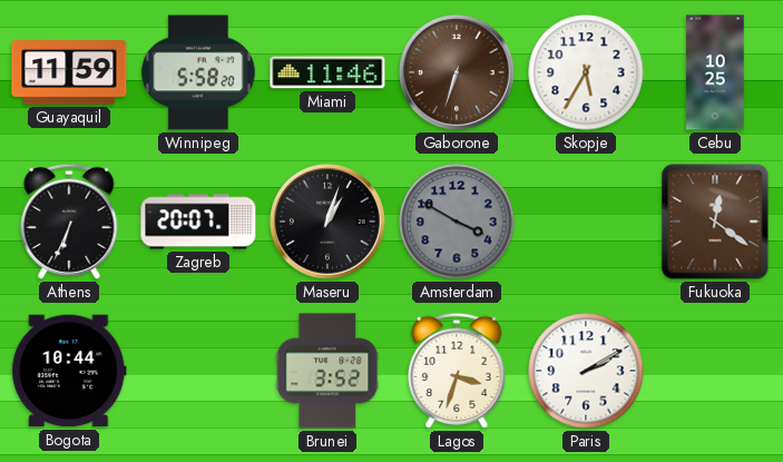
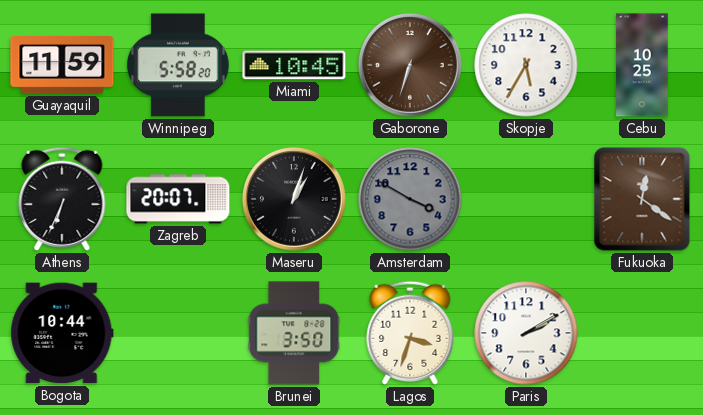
Miami: 11:46 -> 10:45
Brunei: 3:52 -> 3:50
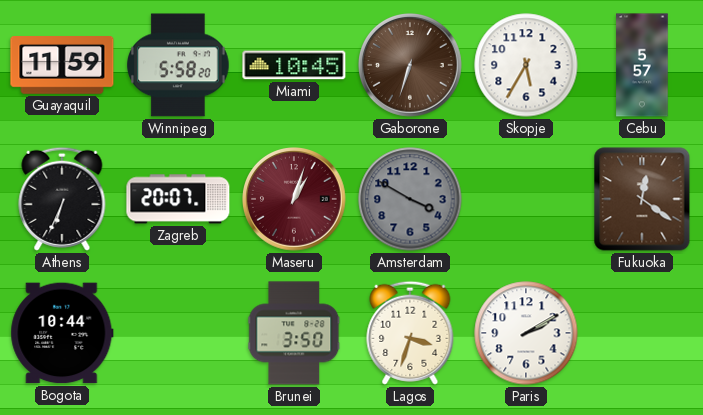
Cebu: 10:25 -> 5:57
Maseru dial: black -> burgundy
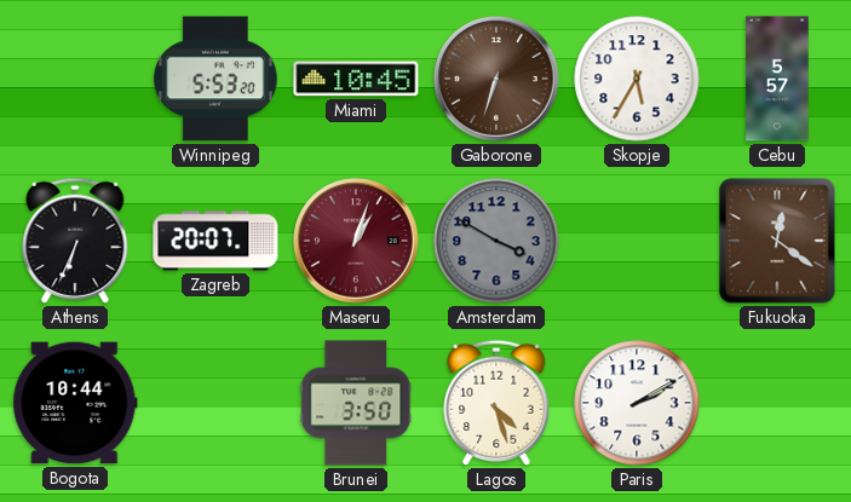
Guayaquil: 11:59 -> none
Winnipeg: 5:58 -> 5:53
Lagos: 3:33 -> 4:27
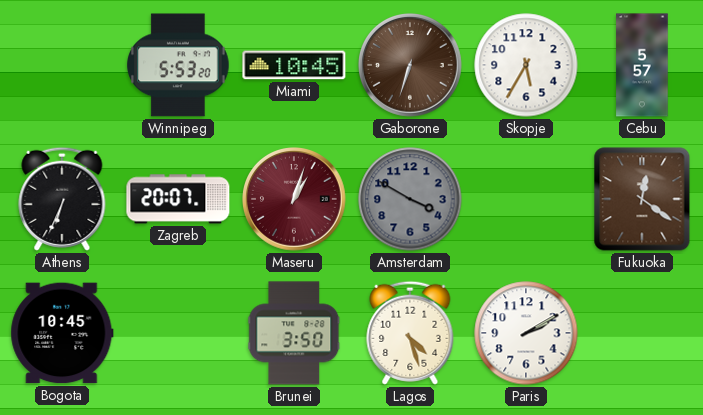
Bogota: 10:44 -> 10:45
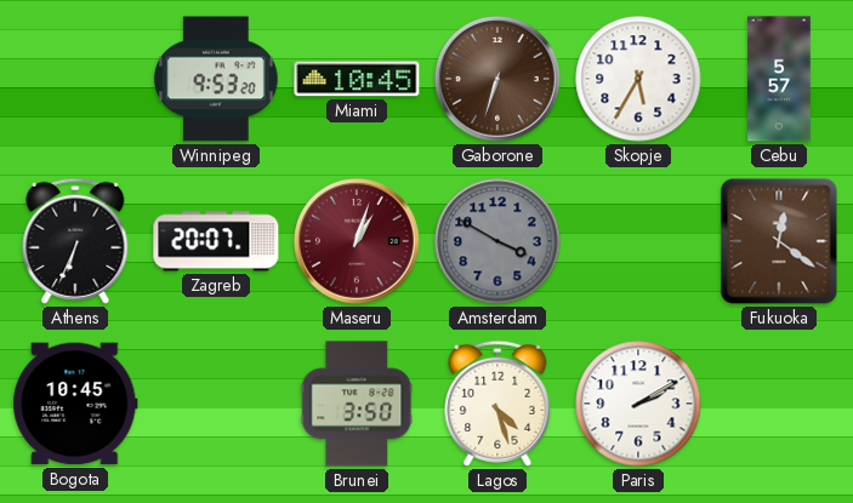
Winnipeg: 5:53 -> 9:53
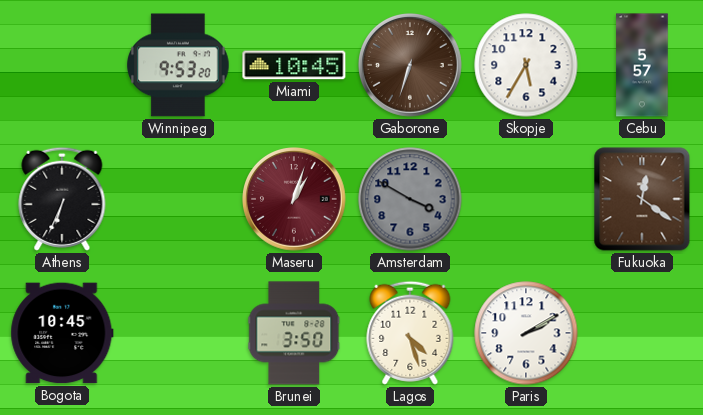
Zagreb: 20:07 -> none
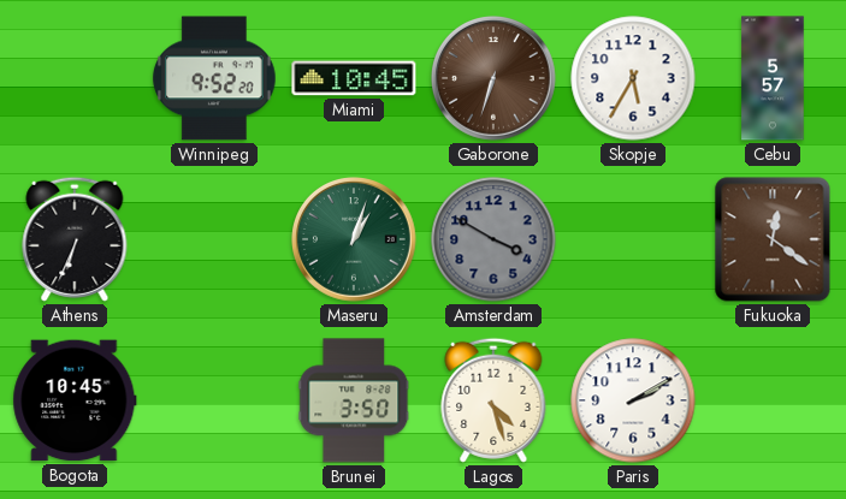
Winnipeg: 9:53 -> 9:52
Maseru dial: burgundy -> green
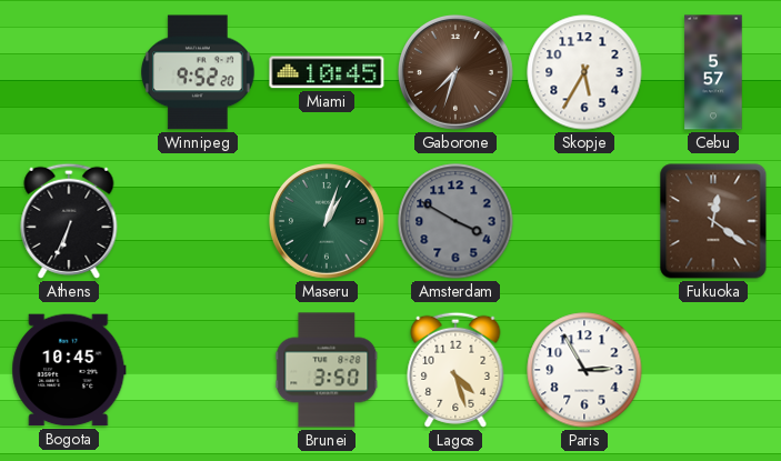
Gaborone: 6:33 -> 7:33
Paris: 2:10 -> 2:55
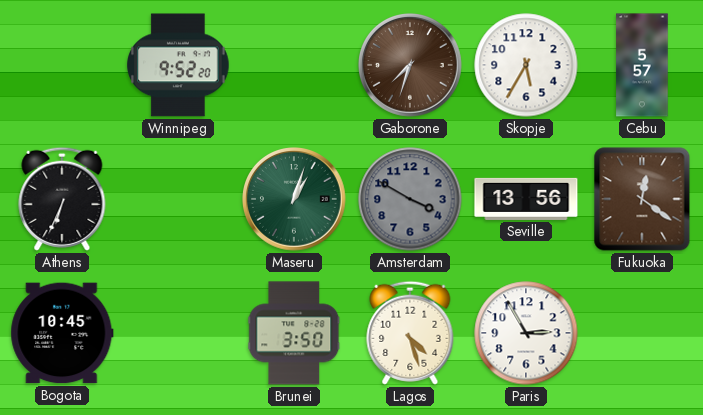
Miami: 10:45 -> none
Seville: none -> 13:56
